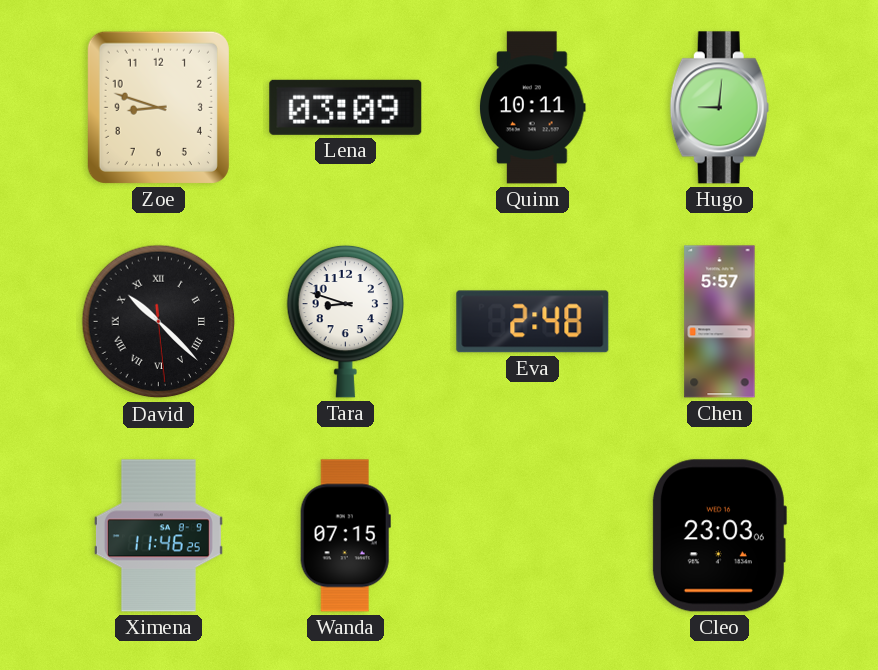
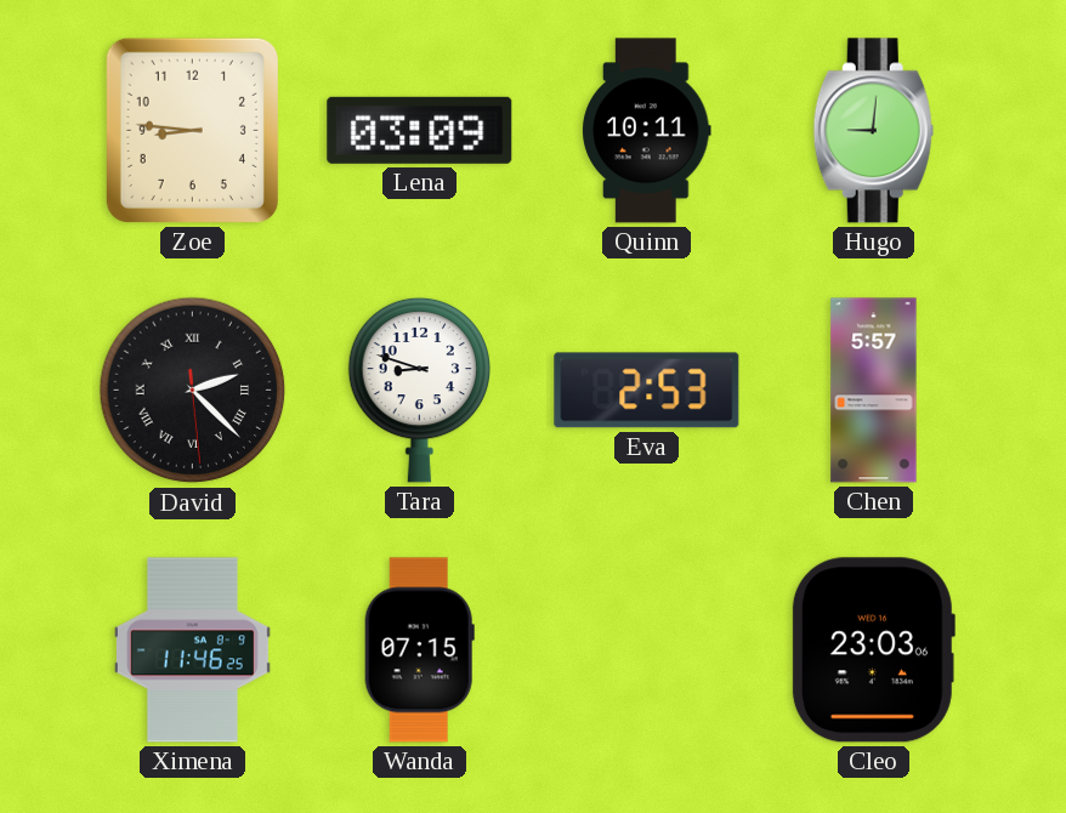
Zoe: 8:48 -> 8:46
David: 10:22 -> 2:22
Eva: 2:48 -> 2:53
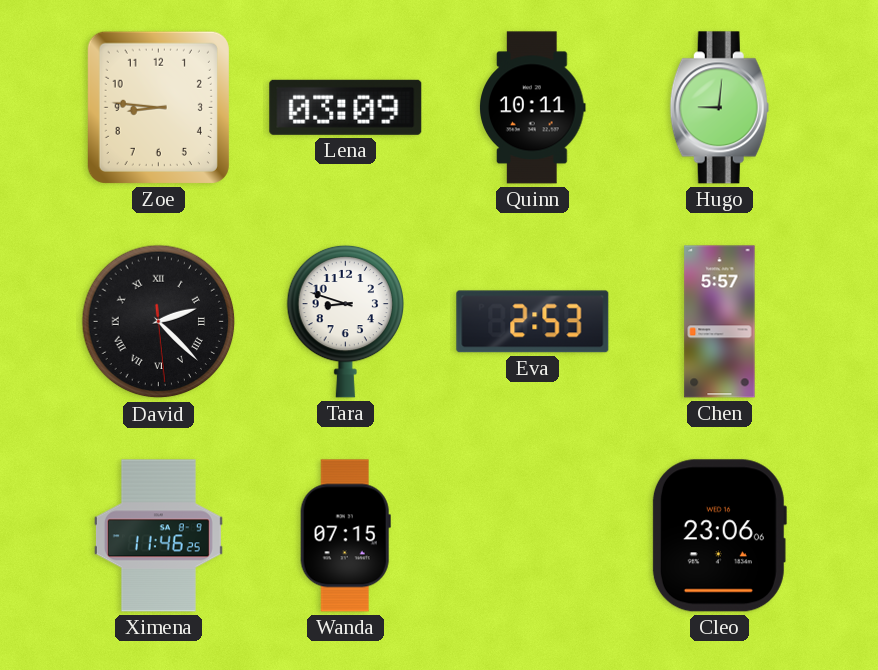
Cleo: 23:03 -> 23:06
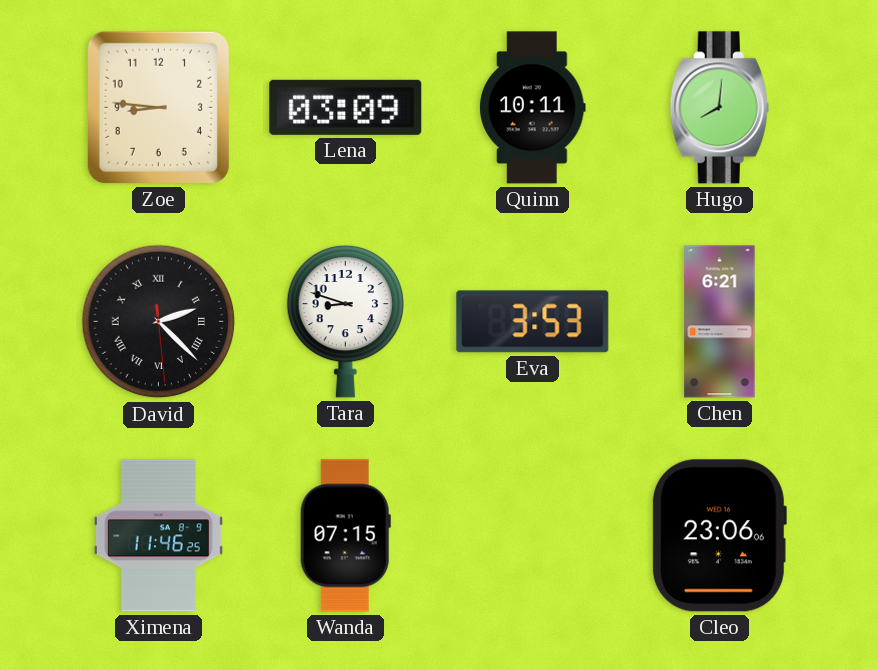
Hugo: 9:01 -> 8:01
Eva: 2:53 -> 3:53
Chen: 5:57 -> 6:21
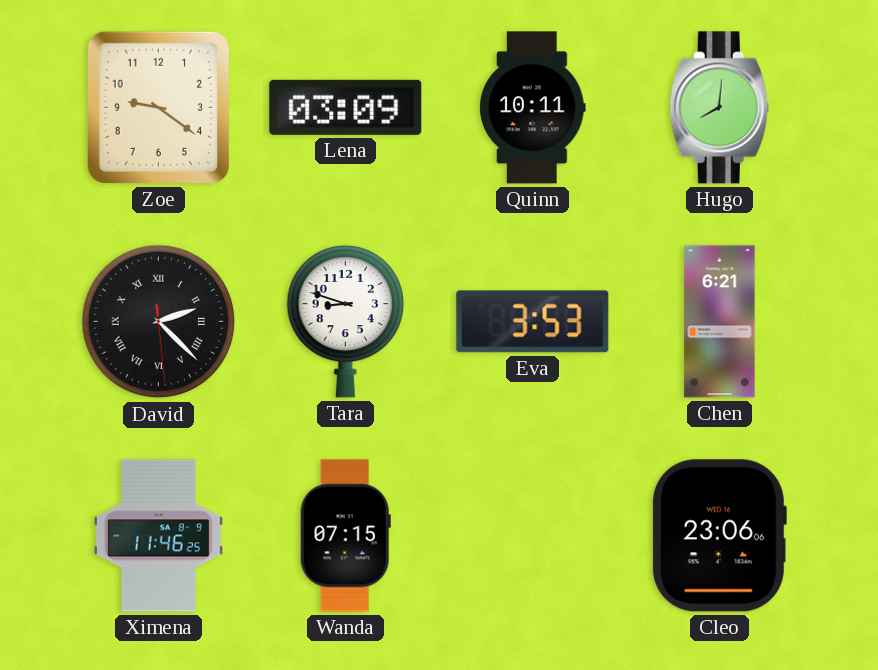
Zoe: 8:46 -> 9:21
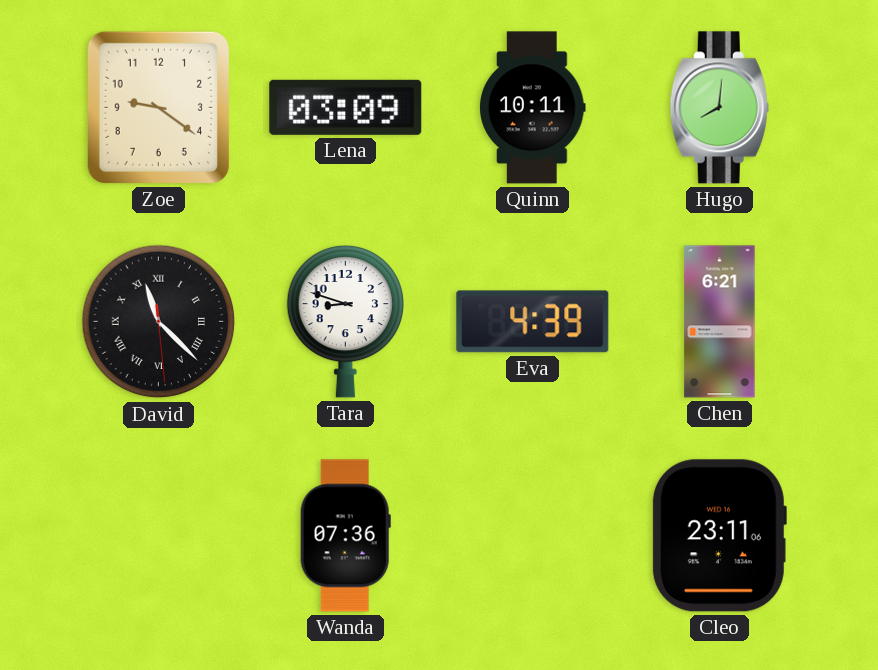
David: 2:22 -> 11:22
Eva: 3:53 -> 4:39
Ximena: 11:46 -> none
Wanda: 07:15 -> 07:36
Cleo: 23:06 -> 23:11
